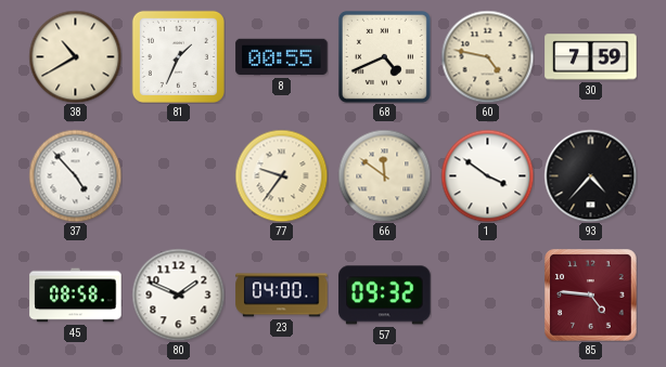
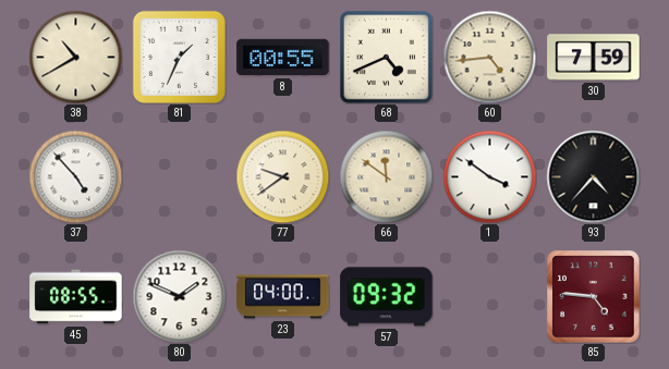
60: 4:47 -> 4:44
77: 9:36 -> 9:39
45: 08:58 -> 08:55
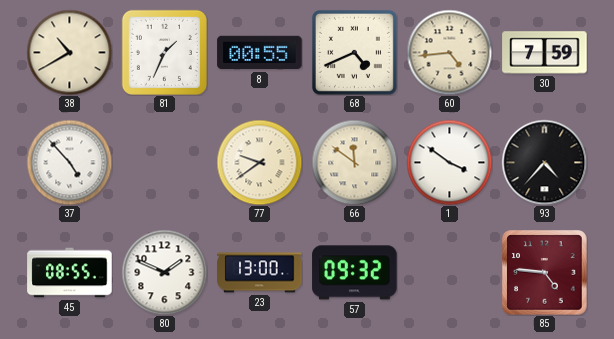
23: 04:00 -> 13:00
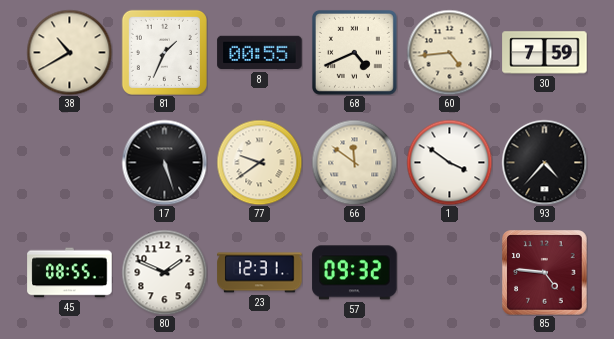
37: 4:53 -> none
17: none -> 5:27
23: 13:00 -> 12:31
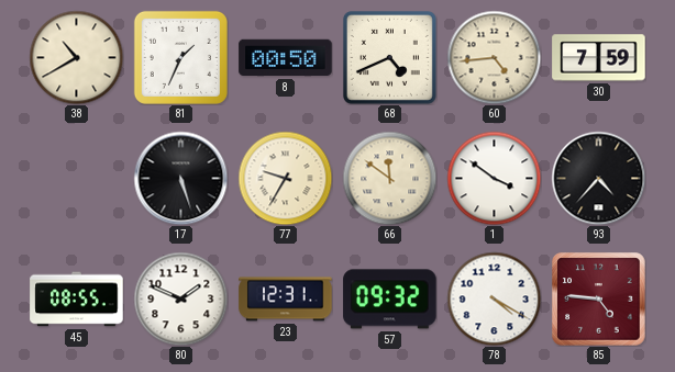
8: 00:55 -> 00:50
77: 9:39 -> 9:35
78: none -> 4:20
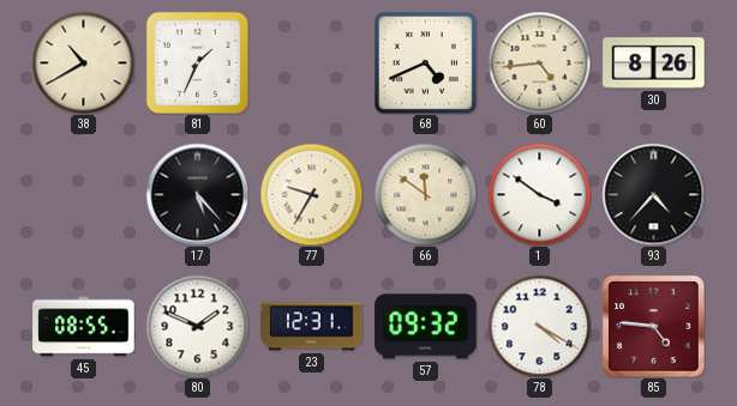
8: 00:50 -> none
30: 7:59 -> 8:26
17: 5:27 -> 5:23
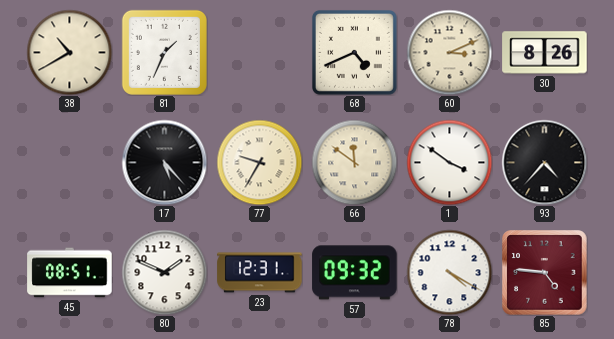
60: 4:44 -> 3:11
45: 08:55 -> 08:51
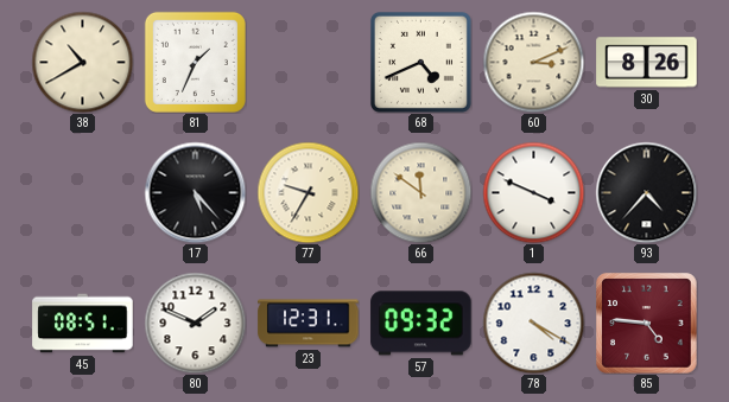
1: 3:51 -> 3:49
